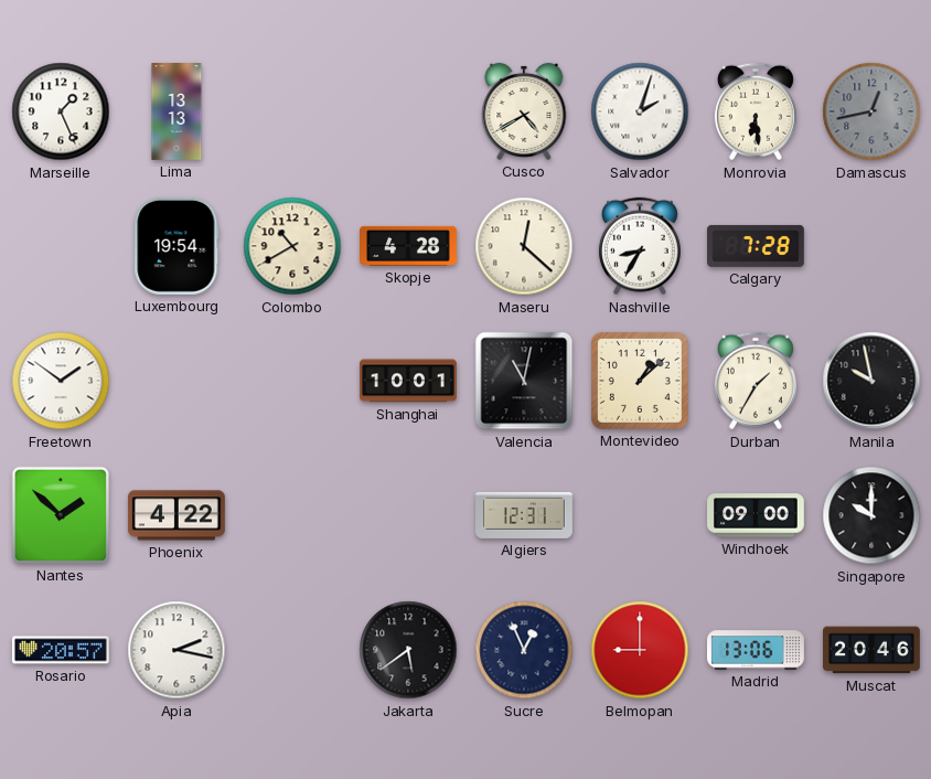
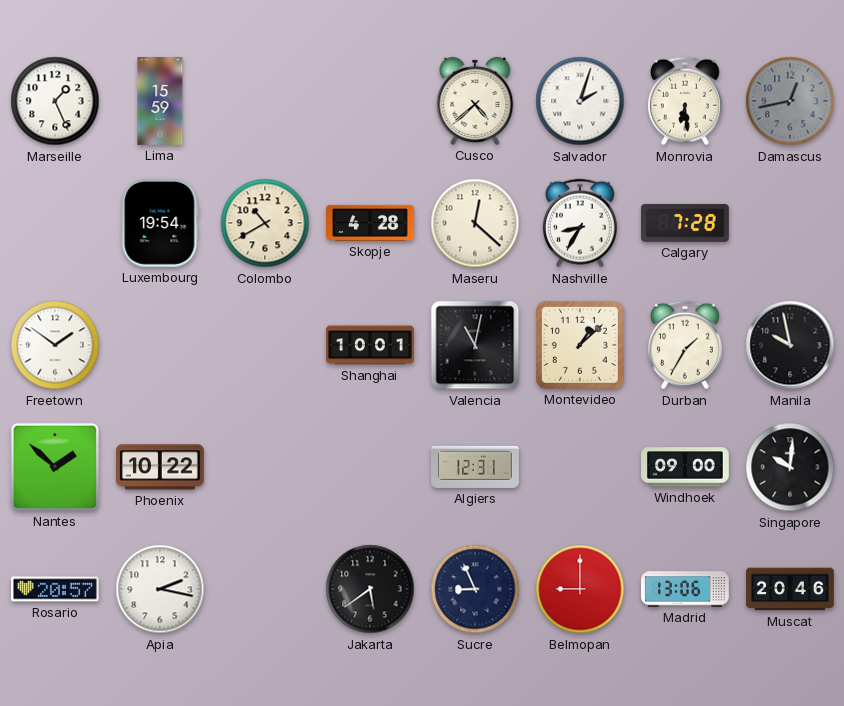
Lima: 13:13 -> 15:59
Cusco: 4:40 -> 4:38
Phoenix: 4:22 -> 10:22
Singapore: 10:00 -> 10:01
Sucre: 12:56 -> 8:56
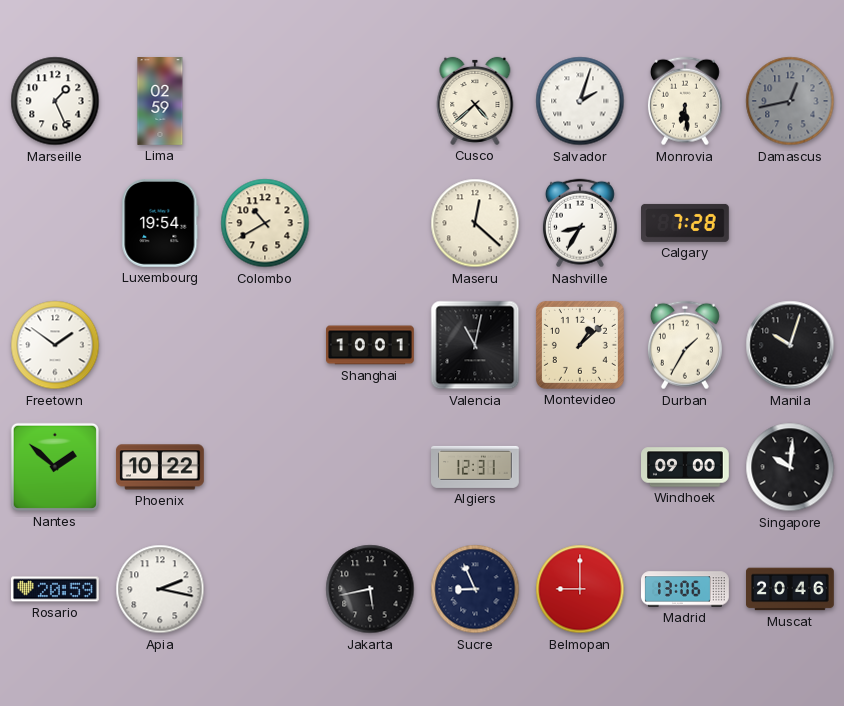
Lima: 15:59 -> 02:59
Skopje: 4:28 -> none
Manila: 9:58 -> 10:03
Rosario: 20:57 -> 20:59
Jakarta: 5:39 -> 5:43
